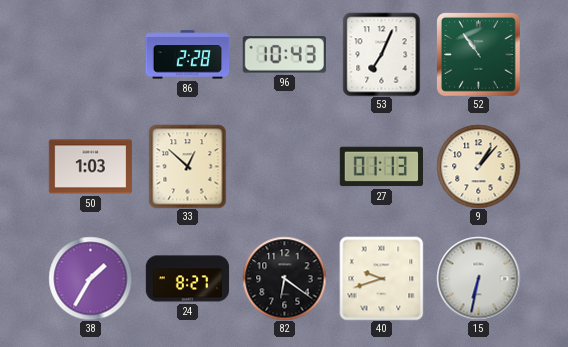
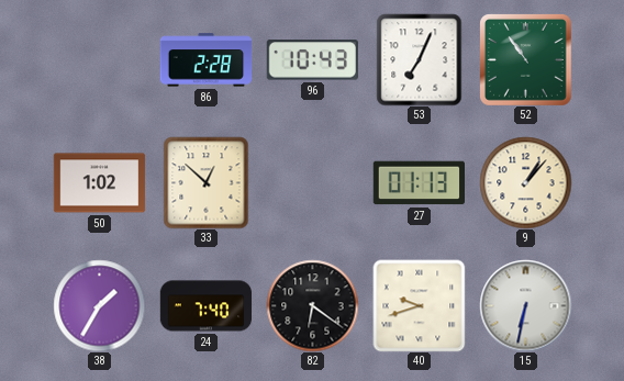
50: 1:03 -> 1:02
24: 8:27 -> 7:40
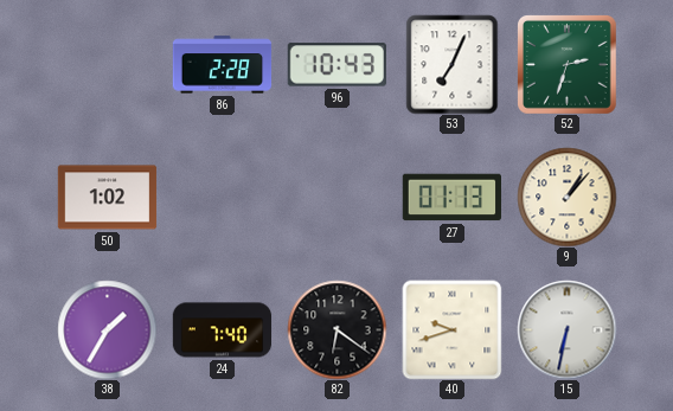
52: 10:54 -> 2:33
33: 12:52 -> none
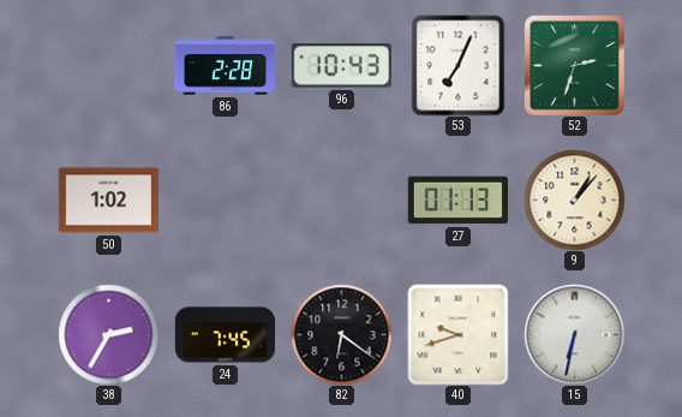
38: 1:35 -> 2:35
24: 7:40 -> 7:45
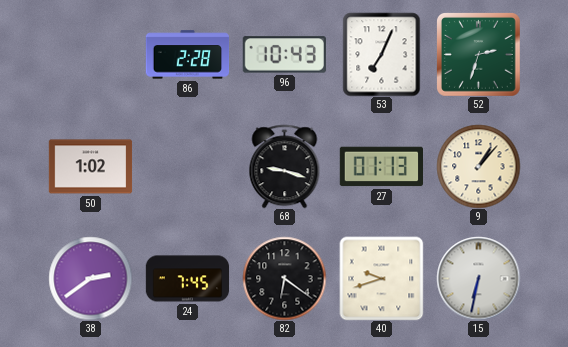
68: none -> 9:18
38: 2:35 -> 2:39
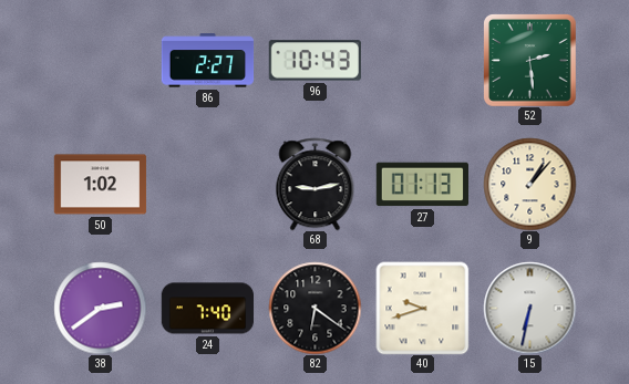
86: 2:28 -> 2:27
53: 7:04 -> none
52: 2:33 -> 2:29
68: 9:18 -> 9:13
24: 7:45 -> 7:40
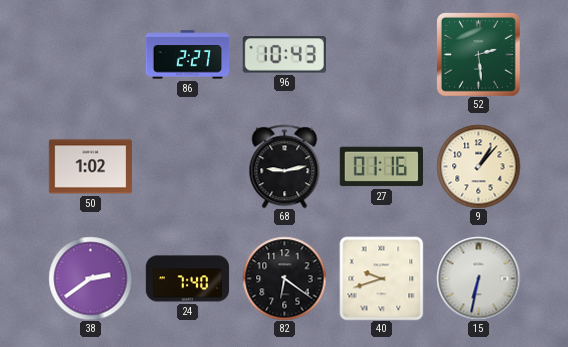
27: 01:13 -> 01:16
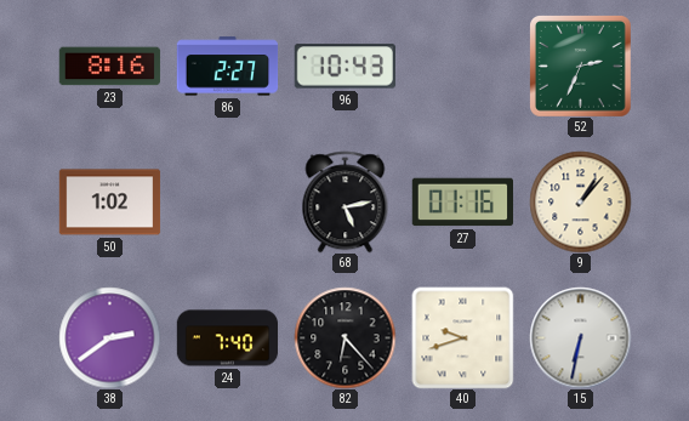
23: none -> 8:16
52: 2:29 -> 2:34
68: 9:13 -> 5:13
82: 6:21 -> 6:23
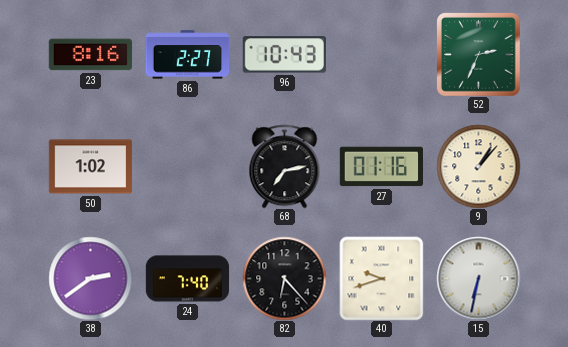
68: 5:13 -> 7:13
